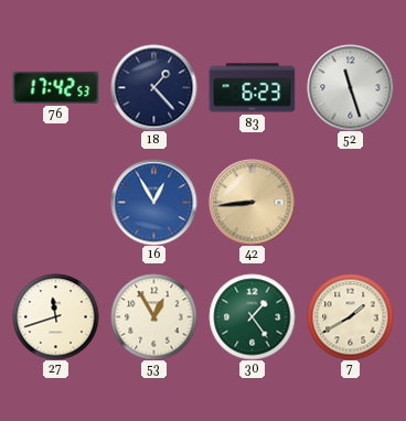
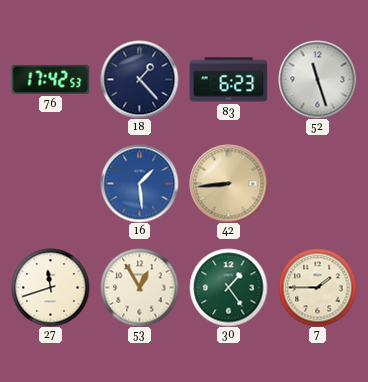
16: 12:55 -> 1:29
7: 1:40 -> 1:45
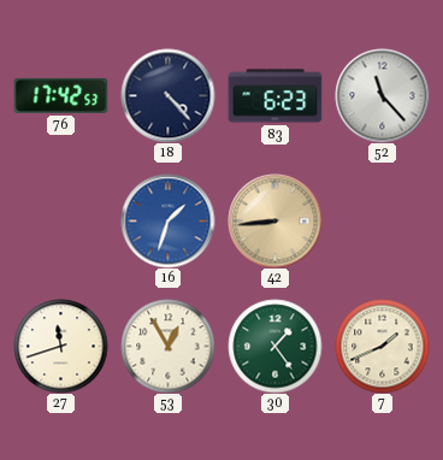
18: 1:23 -> 4:23
52: 11:27 -> 11:23
16: 1:29 -> 1:33
7: 1:45 -> 1:41
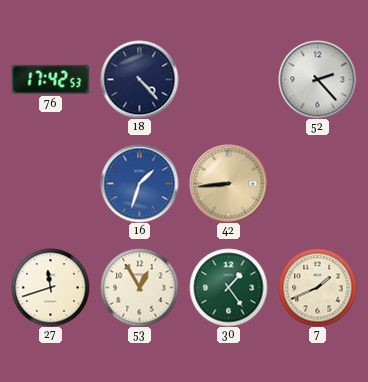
83: 6:23 -> none
52: 11:23 -> 2:23
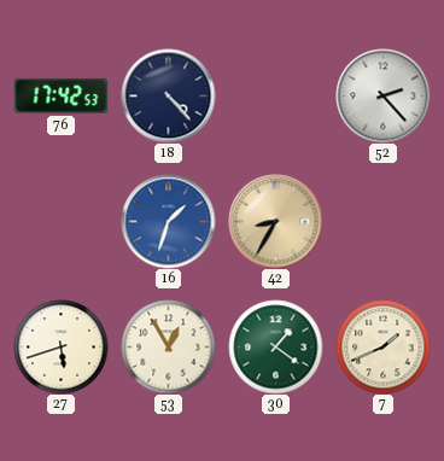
42: 8:44 -> 8:35
27: 11:42 -> 5:42
30: 1:24 -> 1:21
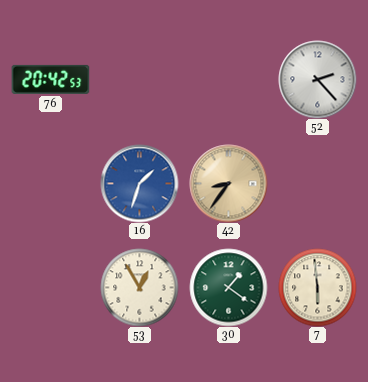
76: 17:42 -> 20:42
18: 4:23 -> none
42: 8:35 -> 8:36
27: 5:42 -> none
7: 1:41 -> 5:59
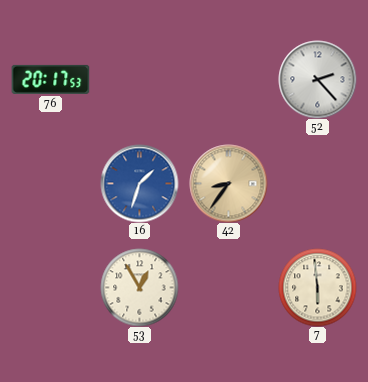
76: 20:42 -> 20:17
30: 1:21 -> none
